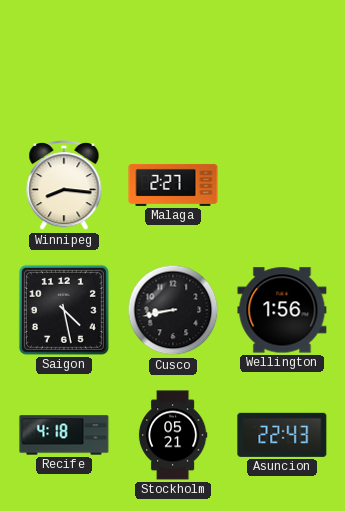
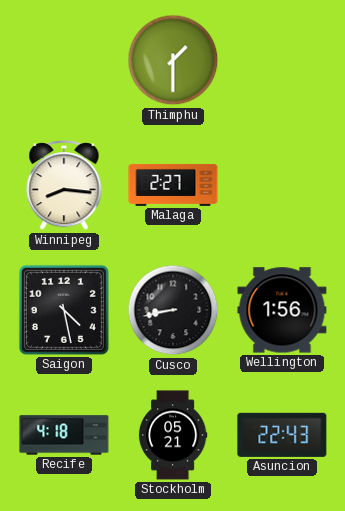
Thimphu: none -> 1:30
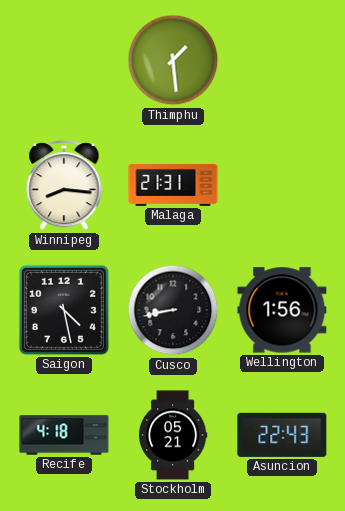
Thimphu: 1:30 -> 1:29
Malaga: 2:27 -> 21:31
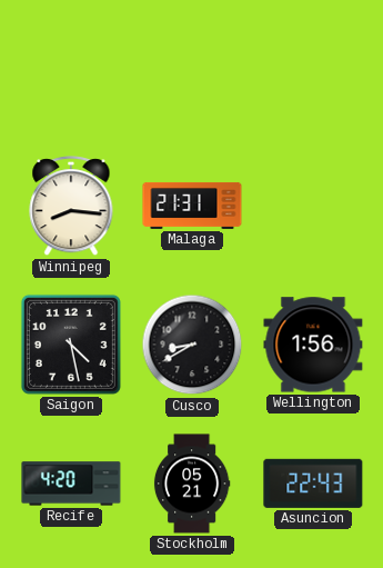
Thimphu: 1:29 -> none
Cusco: 8:43 -> 8:40
Recife: 4:18 -> 4:20
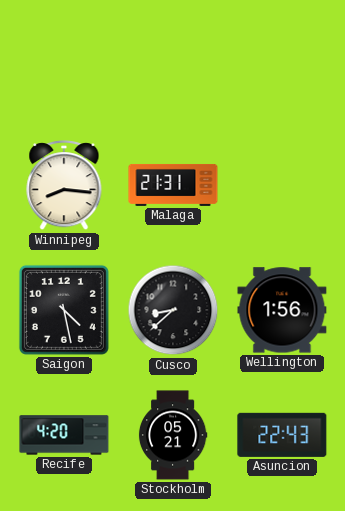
Cusco: 8:40 -> 8:38
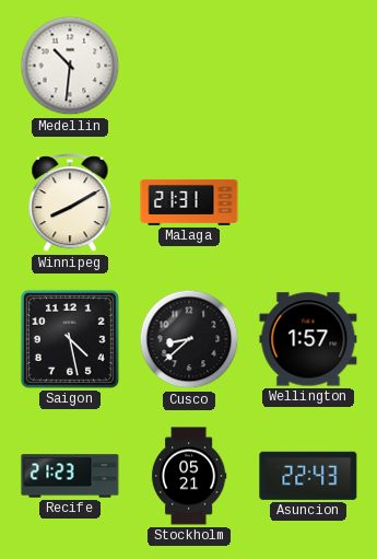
Medellin: none -> 10:31
Winnipeg: 8:16 -> 8:10
Wellington: 1:56 -> 1:57
Recife: 4:20 -> 21:23
